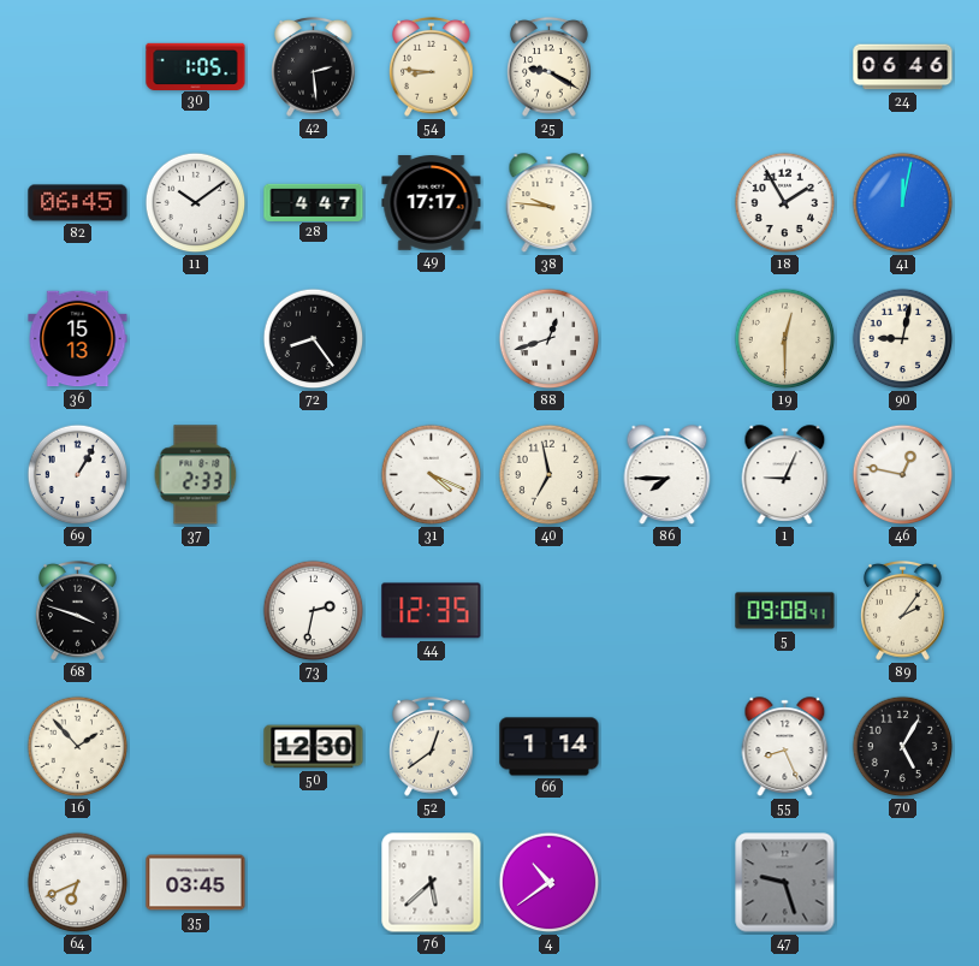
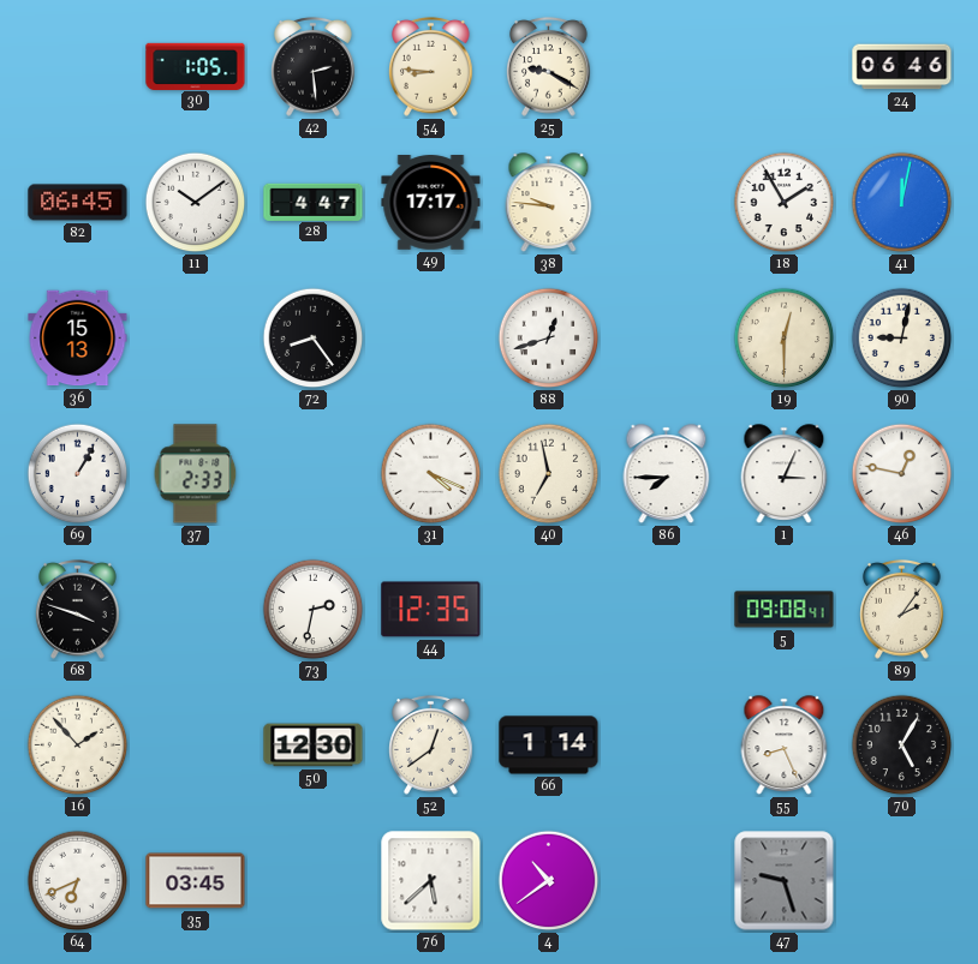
1: 9:04 -> 3:04
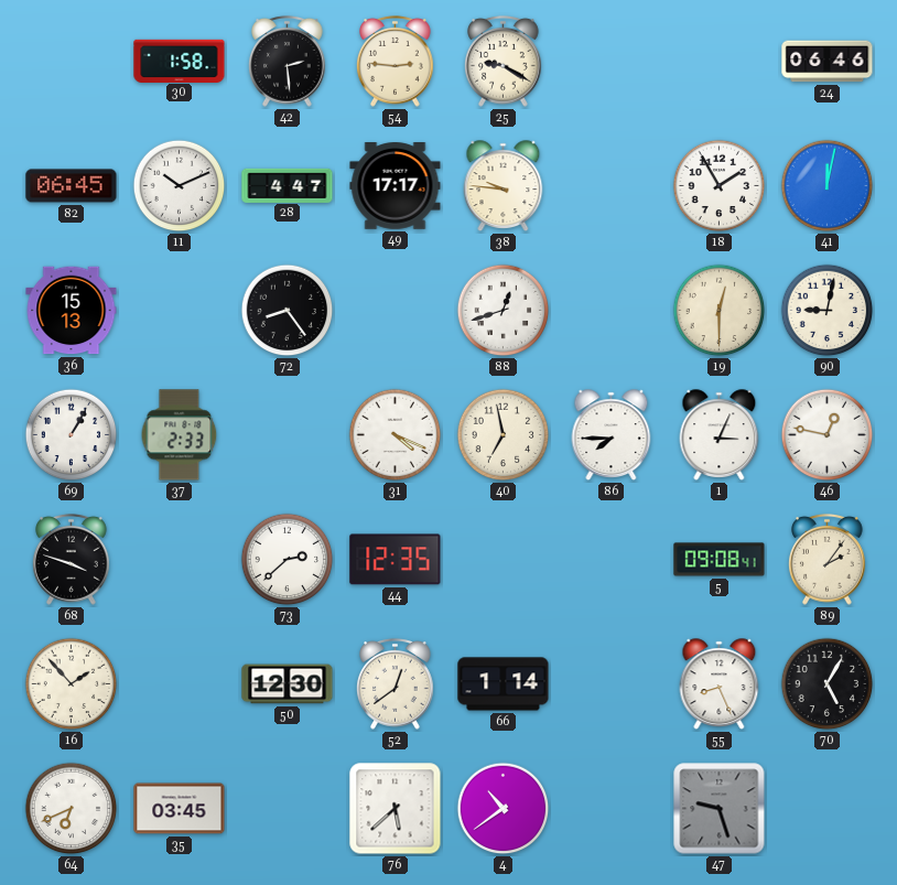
30: 1:05 -> 1:58
54: 8:46 -> 2:46
11: 10:09 -> 10:11
73: 2:32 -> 2:38
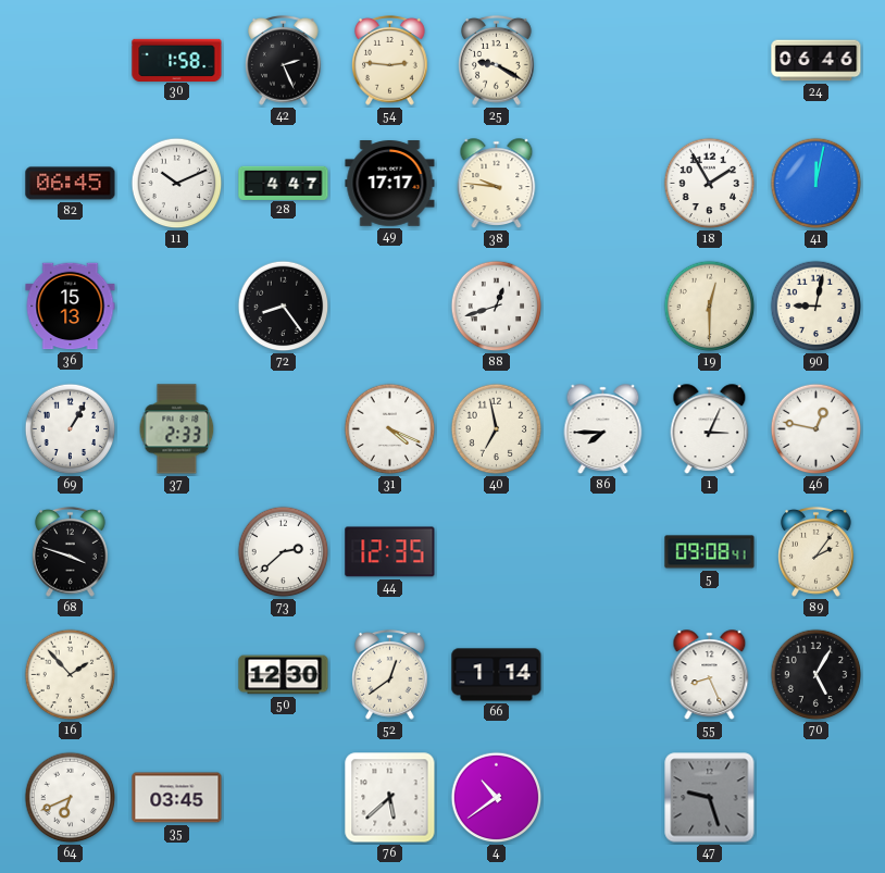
42: 2:29 -> 2:26
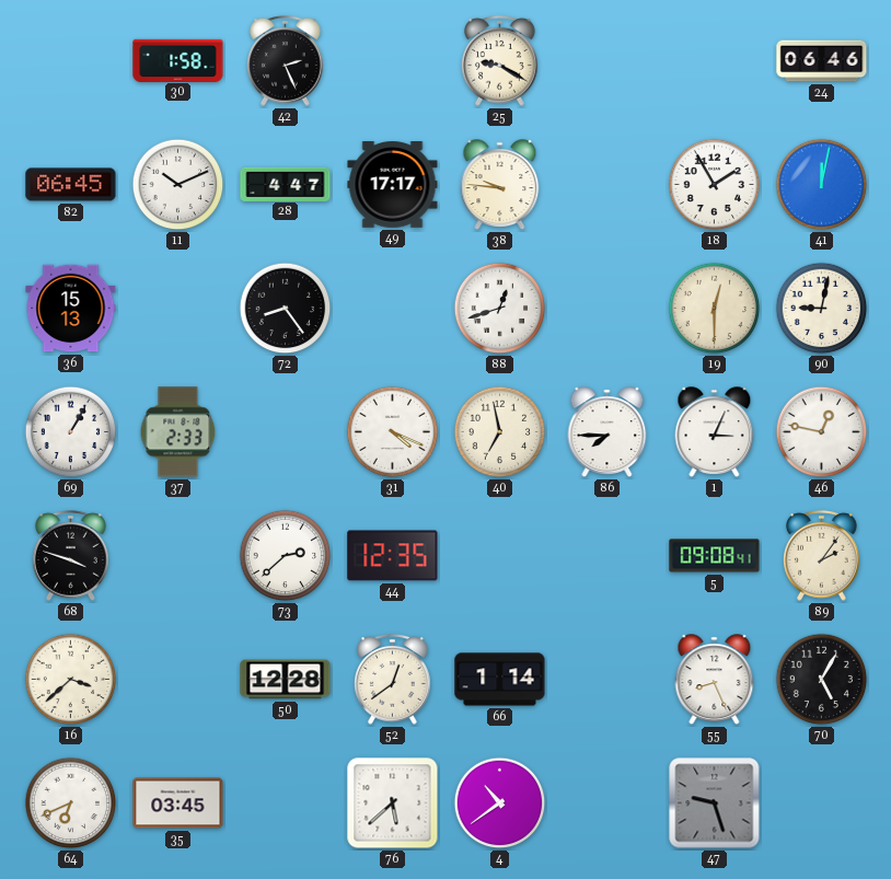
54: 2:46 -> none
16: 1:53 -> 3:38
50: 12:30 -> 12:28
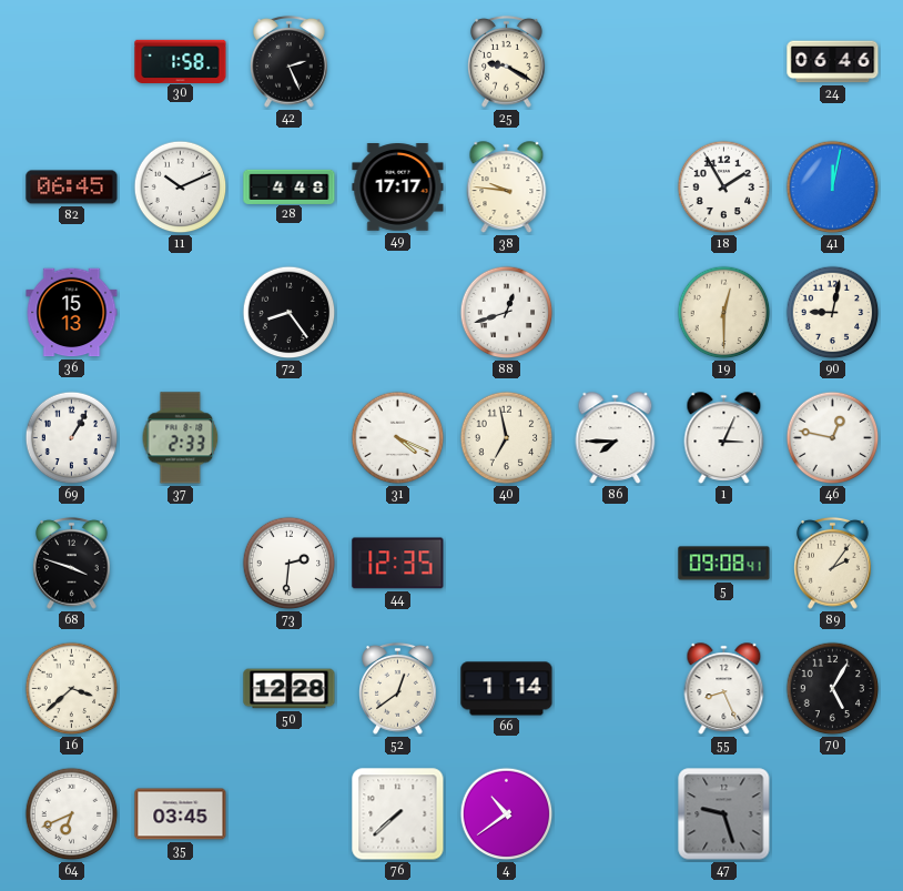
28: 4:47 -> 4:48
73: 2:38 -> 2:31
76: 5:38 -> 7:38
